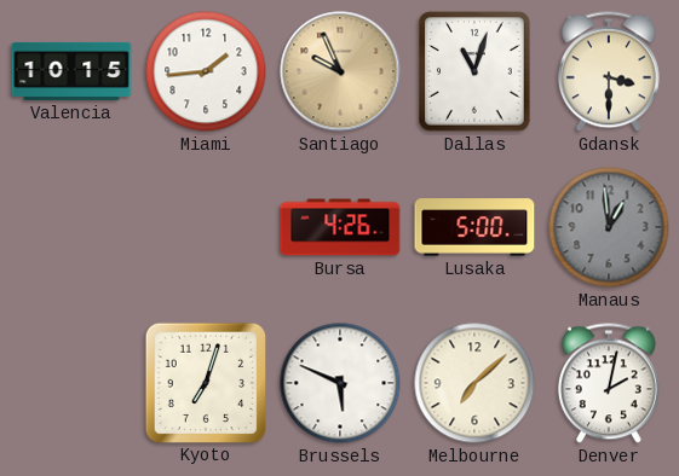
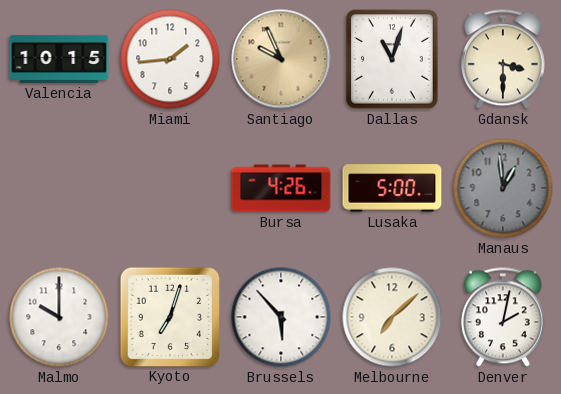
Malmo: none -> 10:00
Brussels: 5:49 -> 5:53
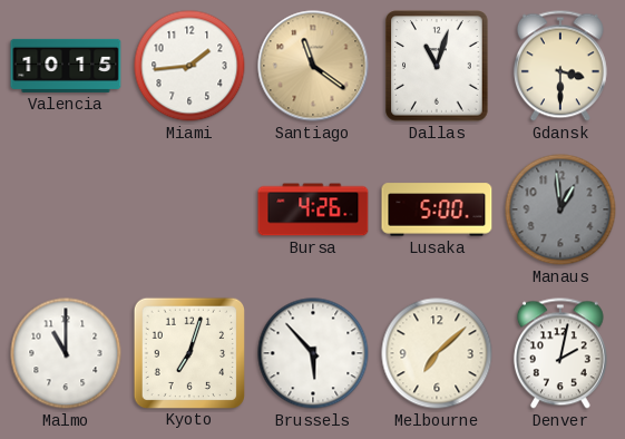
Santiago: 9:56 -> 11:21
Malmo: 10:00 -> 11:00
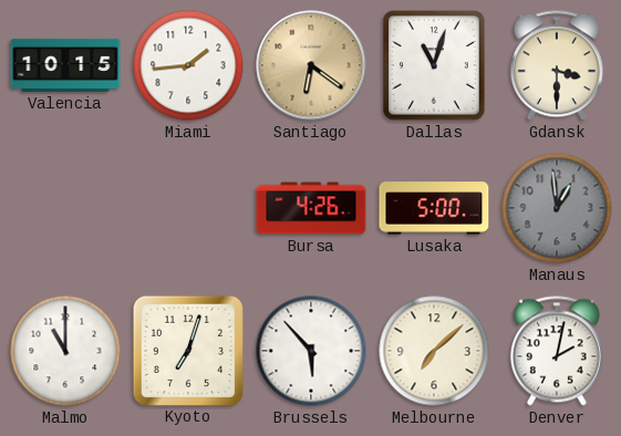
Santiago: 11:21 -> 6:21
